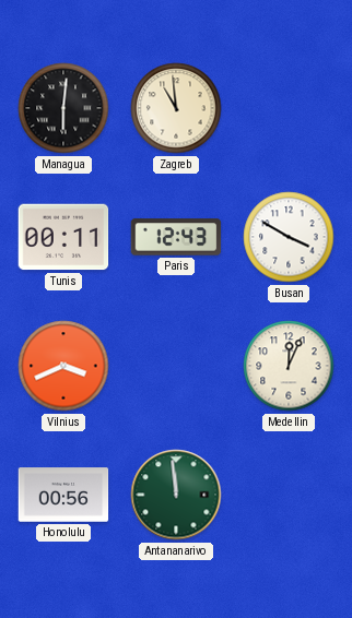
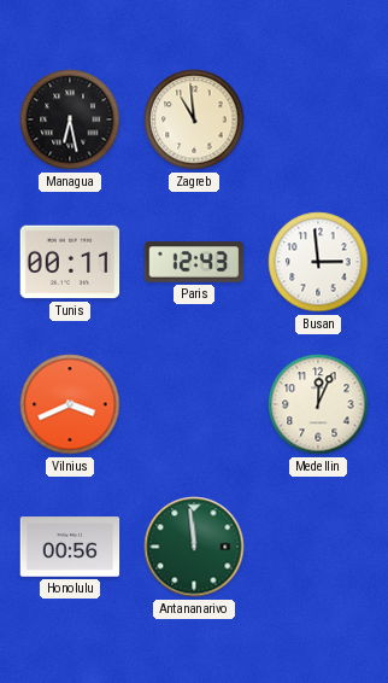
Managua: 6:01 -> 6:28
Busan: 3:50 -> 2:59
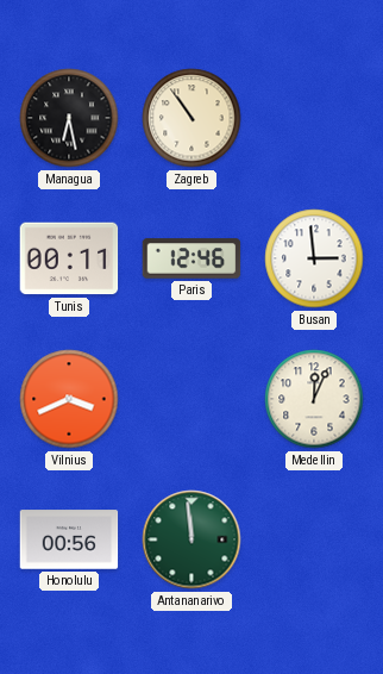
Zagreb: 10:59 -> 10:54
Paris: 12:43 -> 12:46
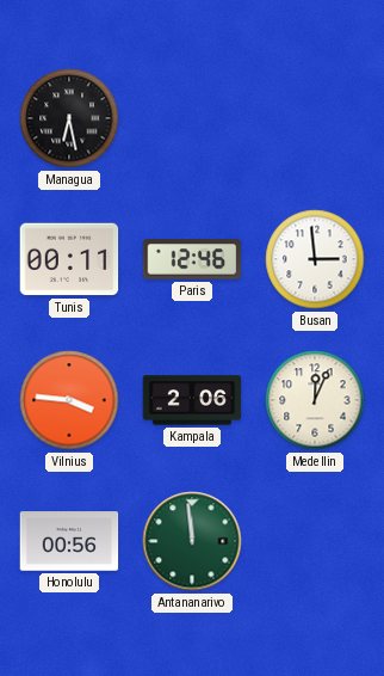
Zagreb: 10:54 -> none
Vilnius: 3:41 -> 3:46
Kampala: none -> 2:06
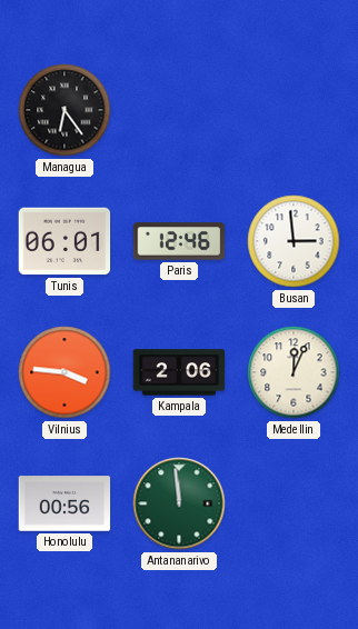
Managua: 6:28 -> 6:24
Tunis: 00:11 -> 06:01
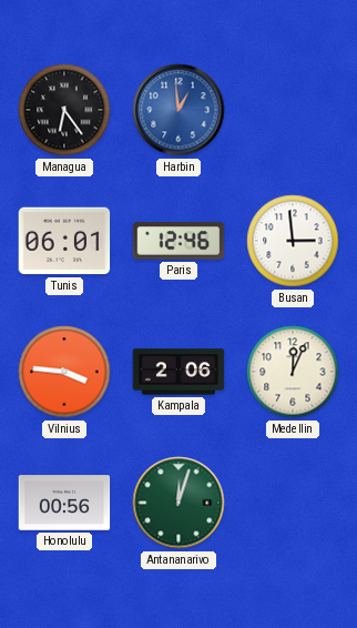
Harbin: none -> 12:59
Antananarivo: 11:59 -> 12:03
